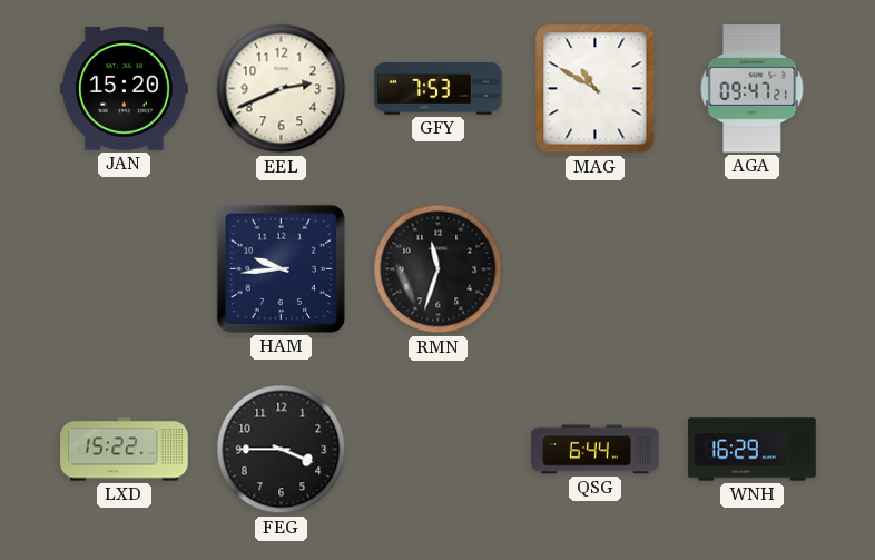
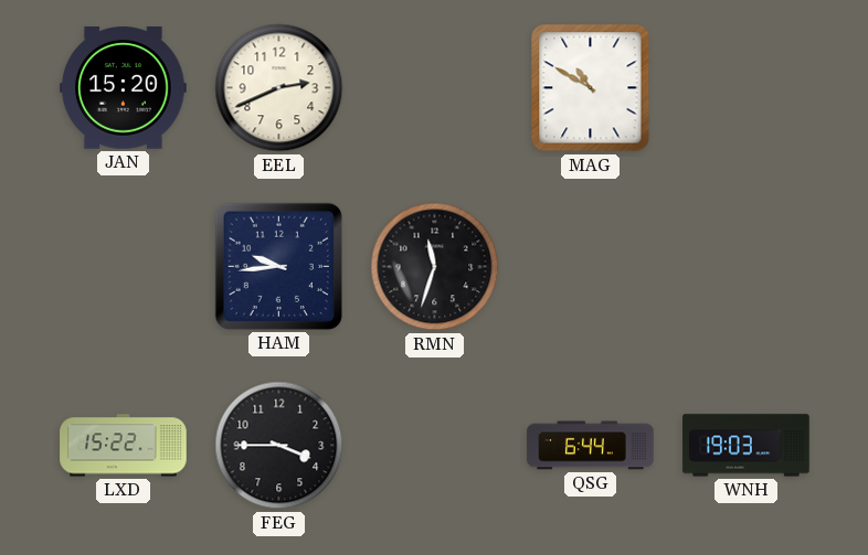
GFY: 7:53 -> none
AGA: 09:47 -> none
WNH: 16:29 -> 19:03
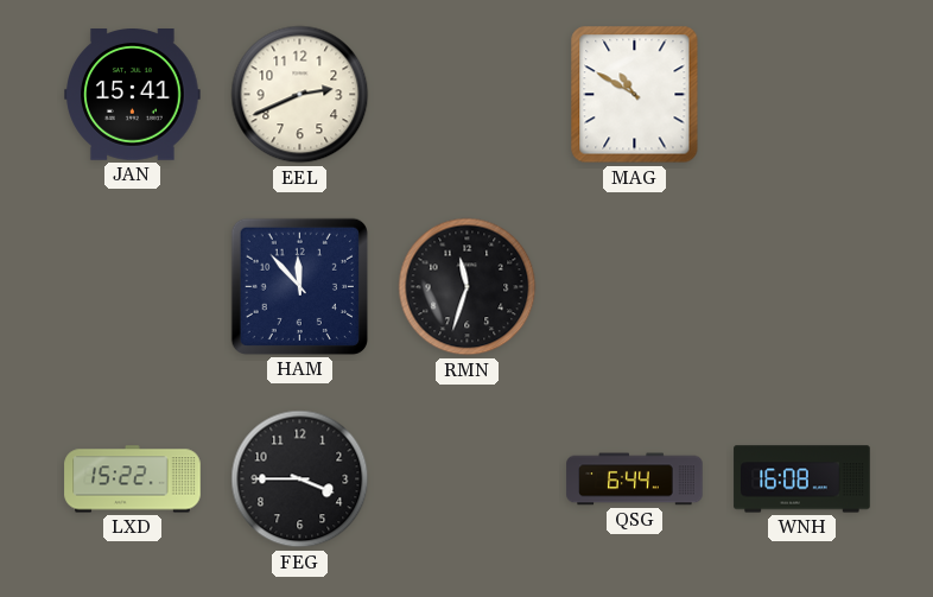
JAN: 15:20 -> 15:41
HAM: 9:44 -> 11:53
WNH: 19:03 -> 16:08
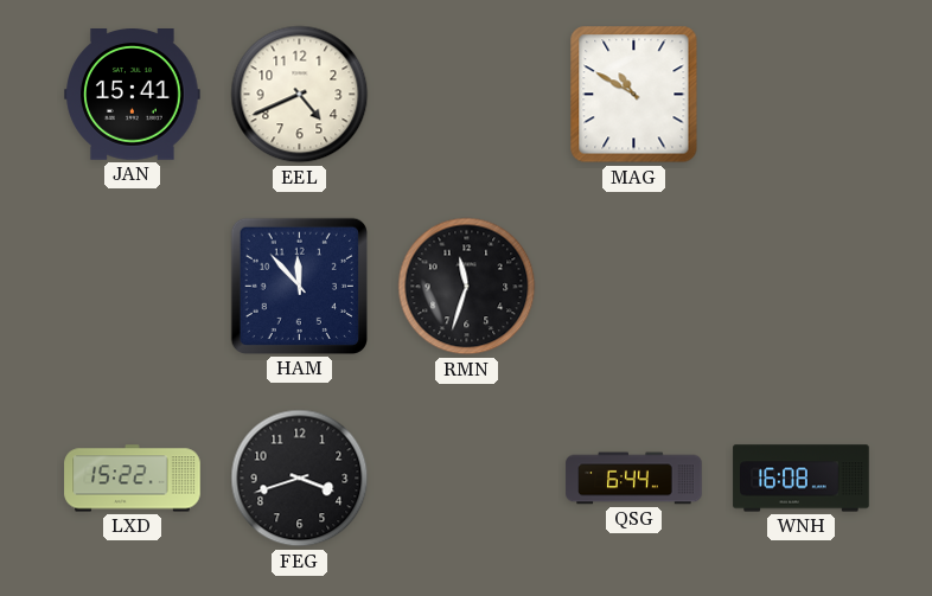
EEL: 2:41 -> 4:41
FEG: 3:45 -> 3:42
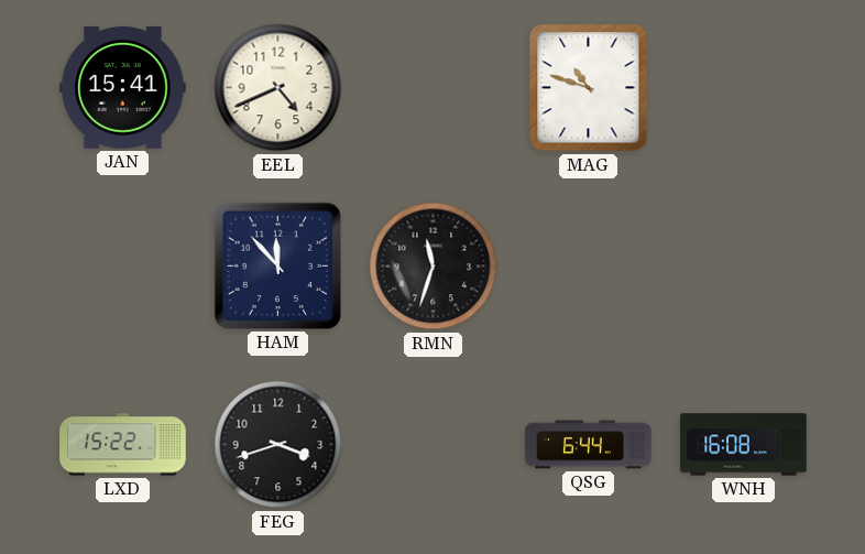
MAG: 10:50 -> 10:48
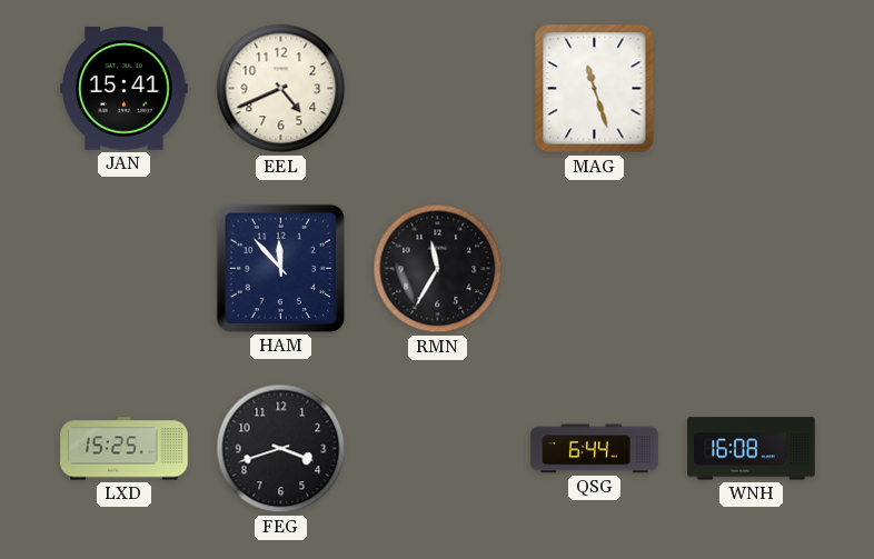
MAG: 10:48 -> 11:27
RMN: 11:33 -> 11:35
LXD: 15:22 -> 15:25
